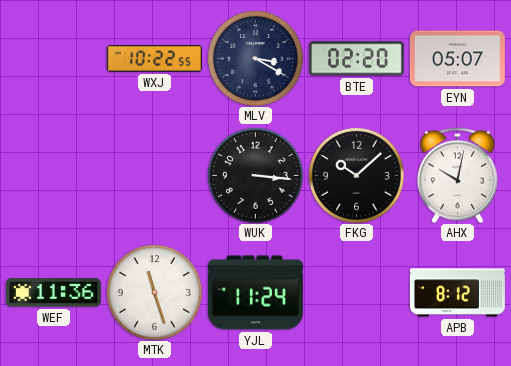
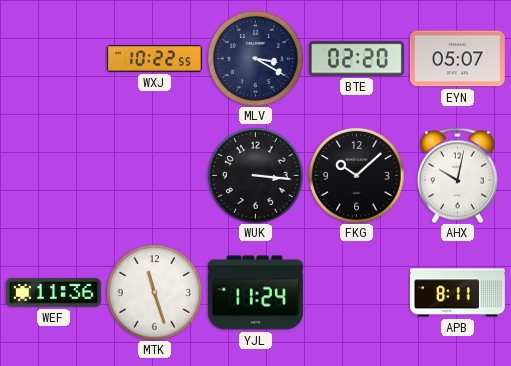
APB: 8:12 -> 8:11
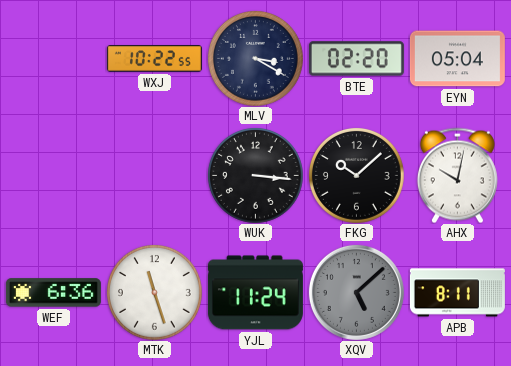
EYN: 05:07 -> 05:04
WEF: 11:36 -> 6:36
XQV: none -> 5:08
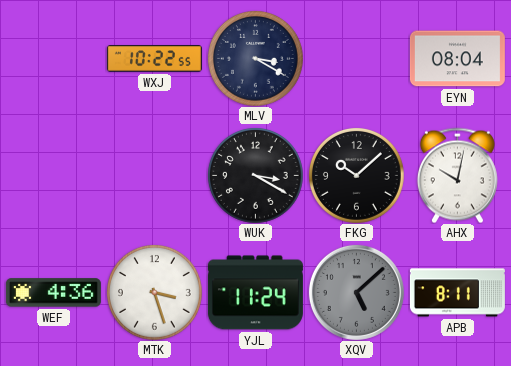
BTE: 02:20 -> none
EYN: 05:04 -> 08:04
WUK: 3:16 -> 3:20
WEF: 6:36 -> 4:36
MTK: 11:27 -> 3:27
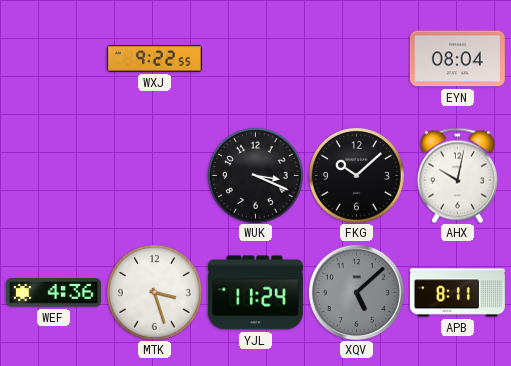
WXJ: 10:22 -> 9:22
MLV: 3:20 -> none
WUK: 3:20 -> 3:19
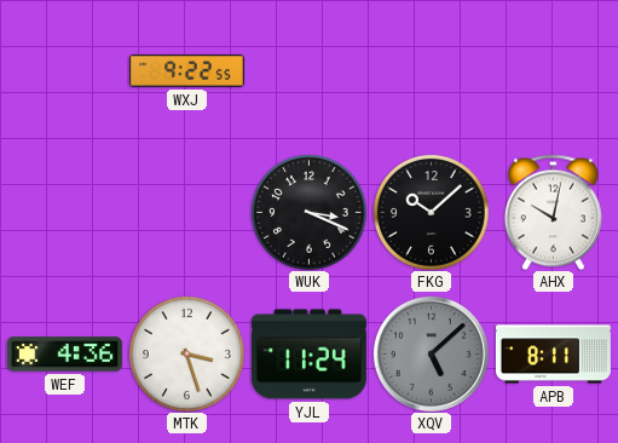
EYN: 08:04 -> none
